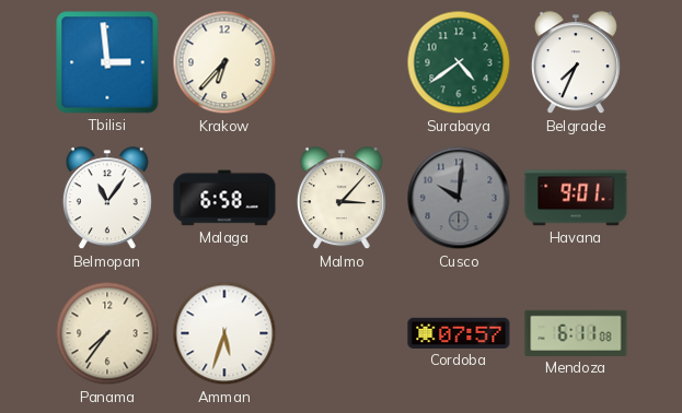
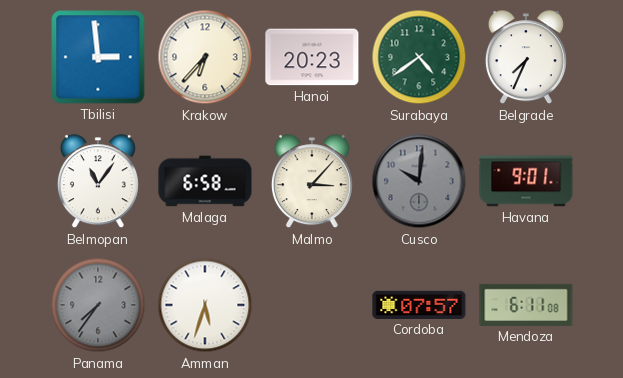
Hanoi: none -> 20:23
Panama dial: cream -> grey
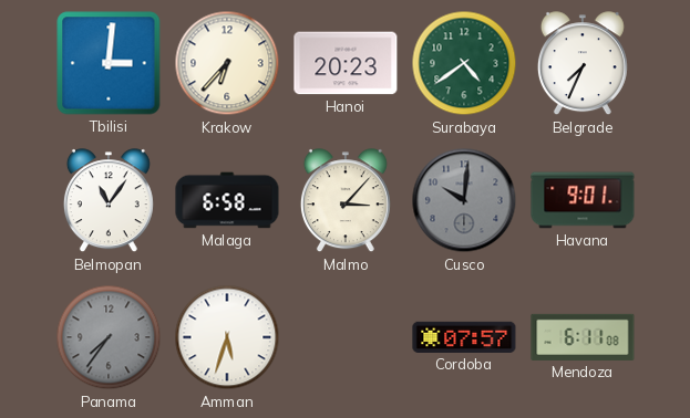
Tbilisi: 2:59 -> 3:01
